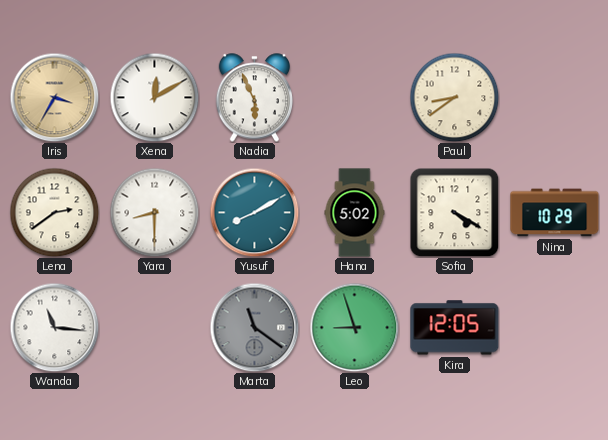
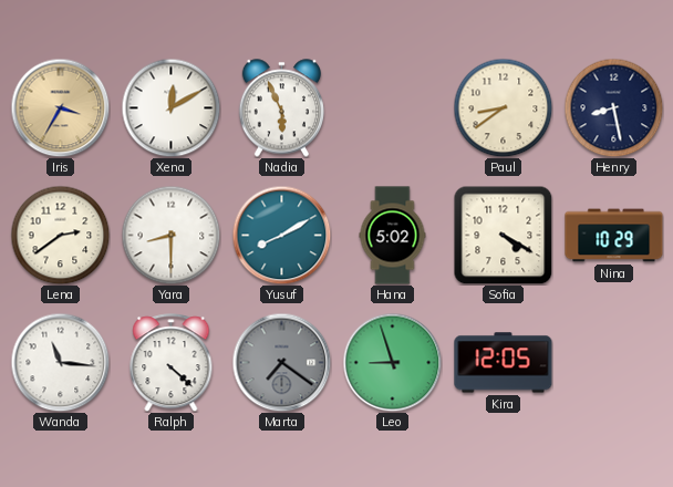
Henry: none -> 8:28
Ralph: none -> 4:22
Marta: 11:21 -> 7:21
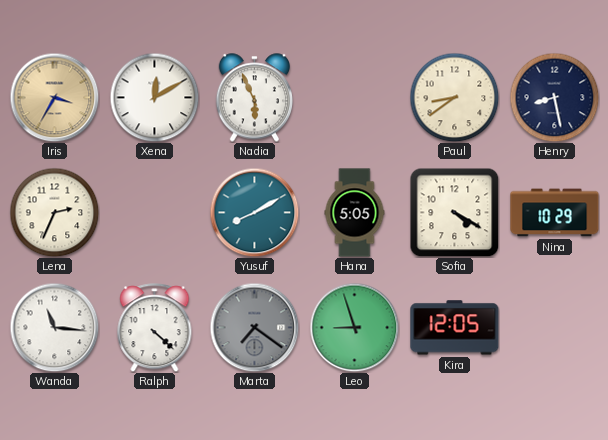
Lena: 2:39 -> 2:34
Yara: 8:30 -> none
Hana: 5:02 -> 5:05
